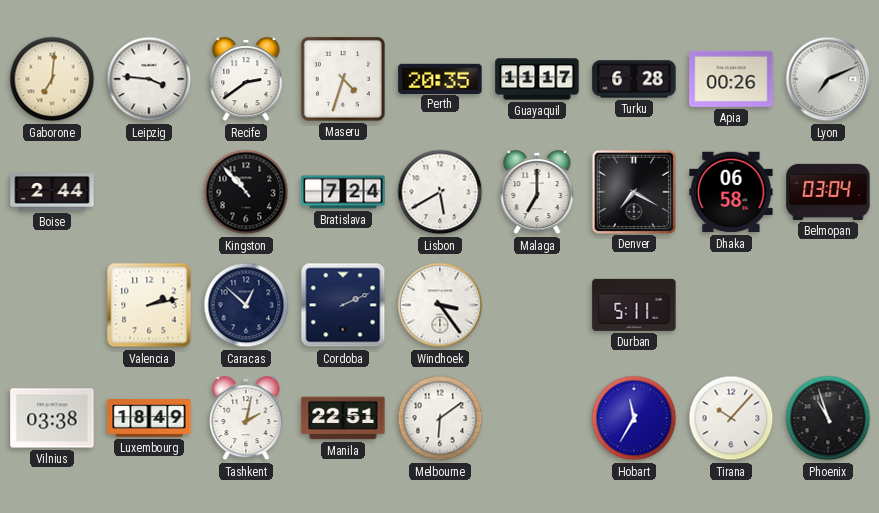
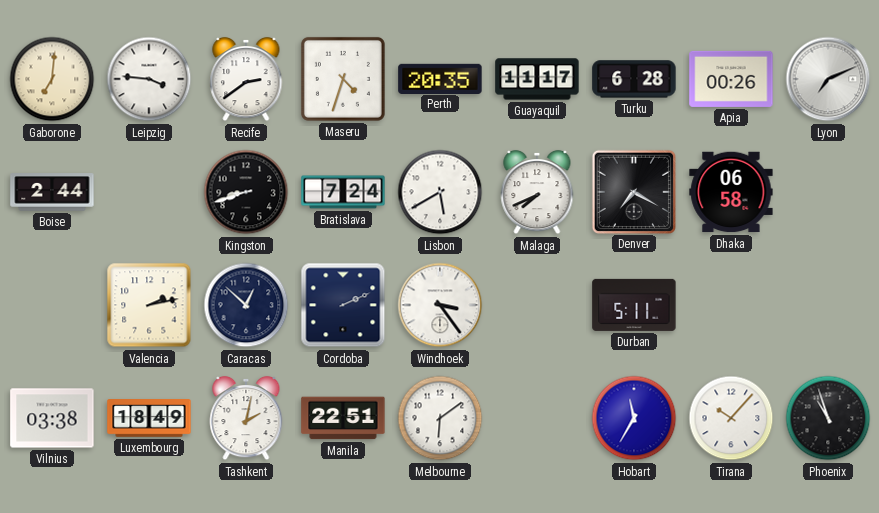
Kingston: 10:53 -> 8:42
Malaga: 7:00 -> 7:41
Belmopan: 03:04 -> none
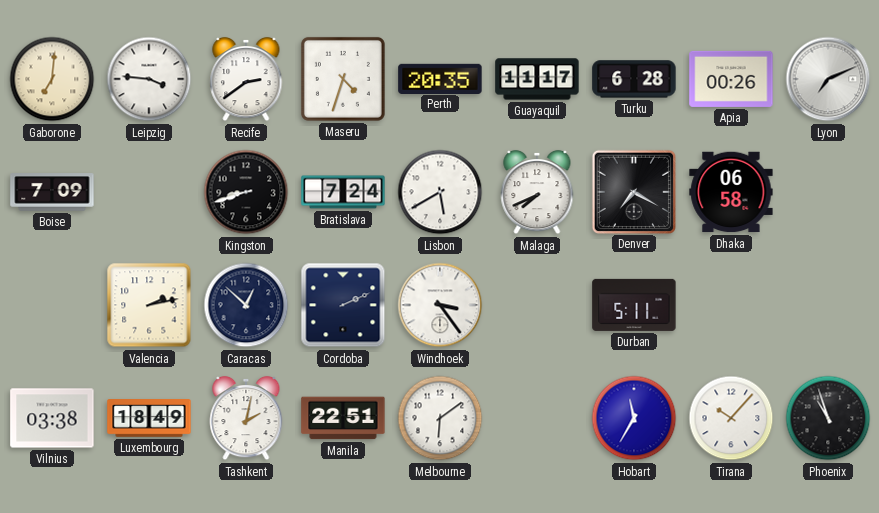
Boise: 2:44 -> 7:09
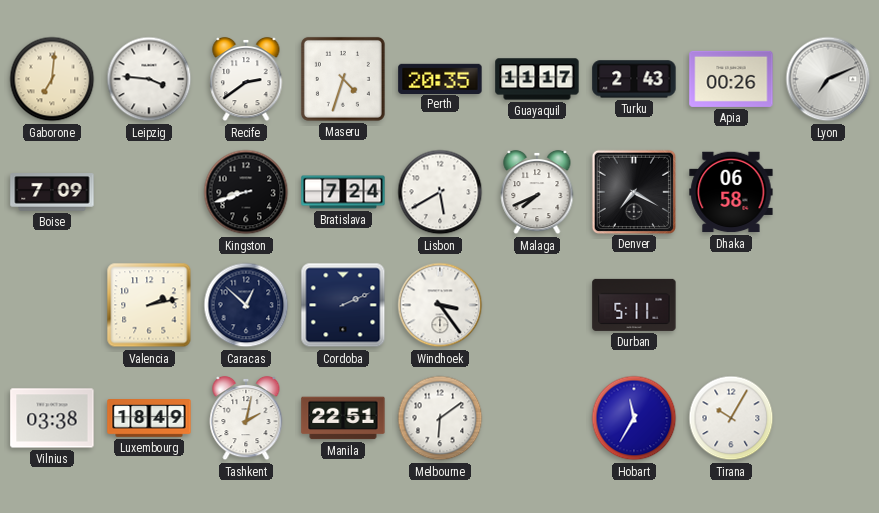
Turku: 6:28 -> 2:43
Tirana: 10:07 -> 10:05
Phoenix: 10:57 -> none
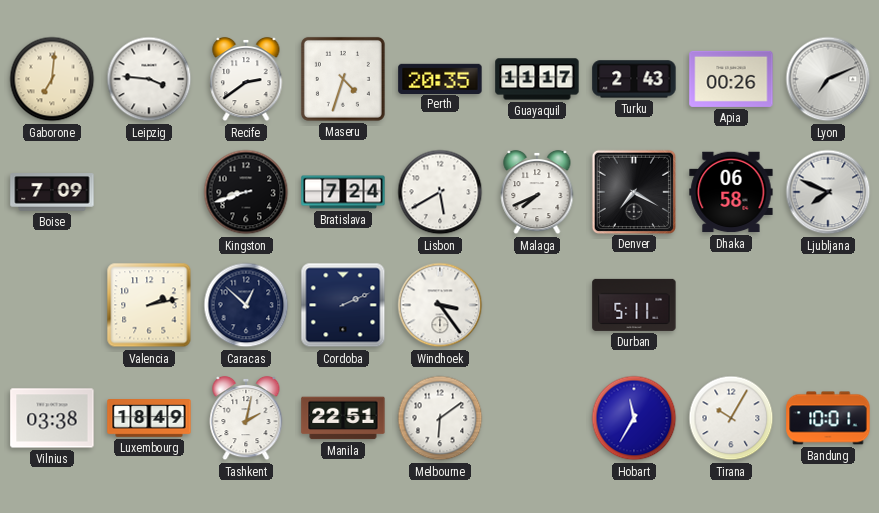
Ljubljana: none -> 7:49
Bandung: none -> 10:01
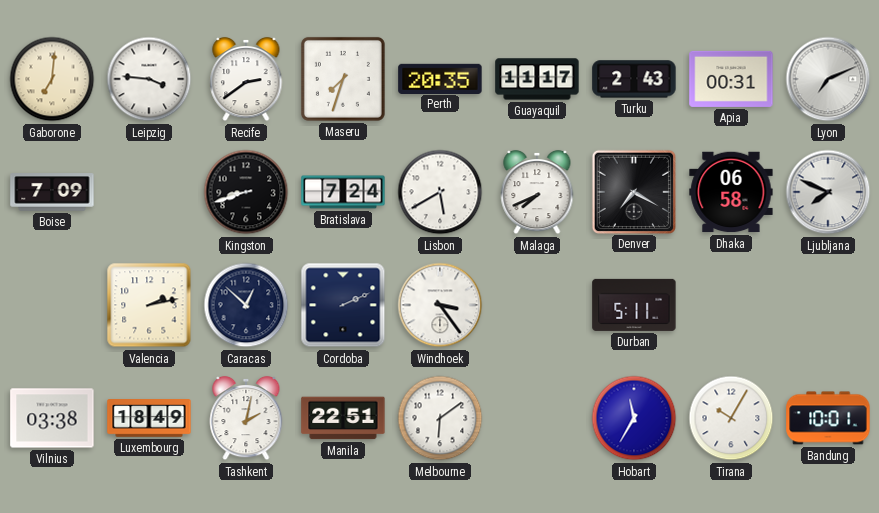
Maseru: 4:33 -> 7:33
Apia: 00:26 -> 00:31
